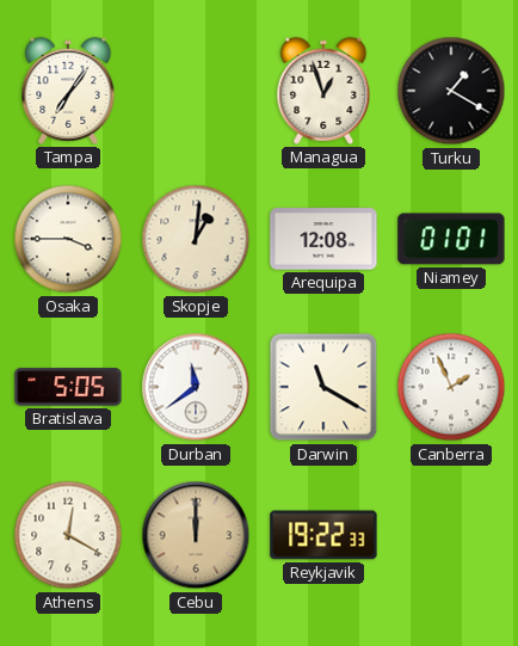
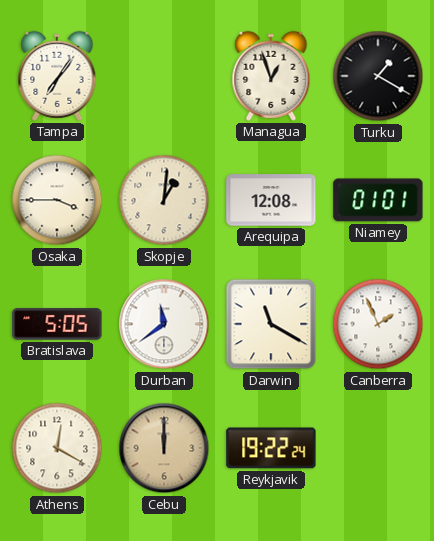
Reykjavik: 19:22:33 -> 19:22:24
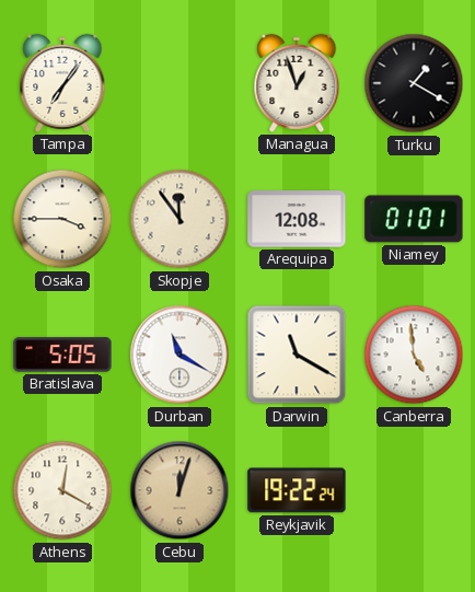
Skopje: 1:01 -> 11:54
Durban: 11:39 -> 11:20
Canberra: 1:56 -> 4:59
Cebu: 12:00 -> 12:03
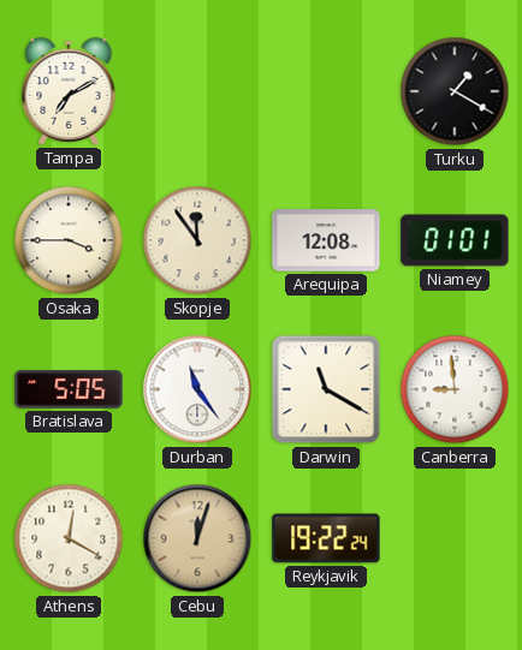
Tampa: 7:06 -> 7:10
Managua: 12:57 -> none
Durban: 11:20 -> 11:24
Canberra: 4:59 -> 8:59
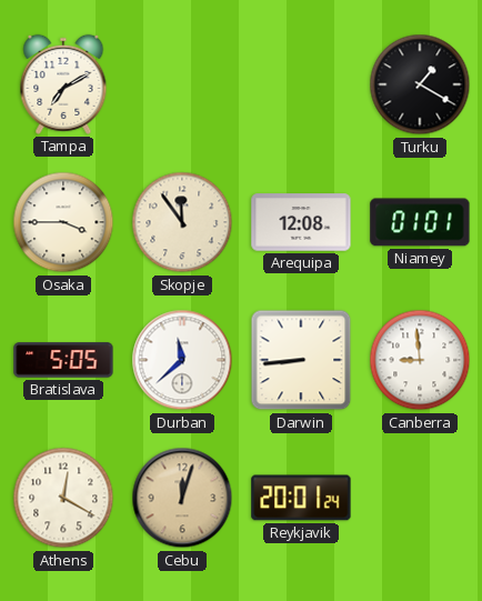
Durban: 11:24 -> 11:38
Darwin: 11:20 -> 8:44
Reykjavik: 19:22 -> 20:01
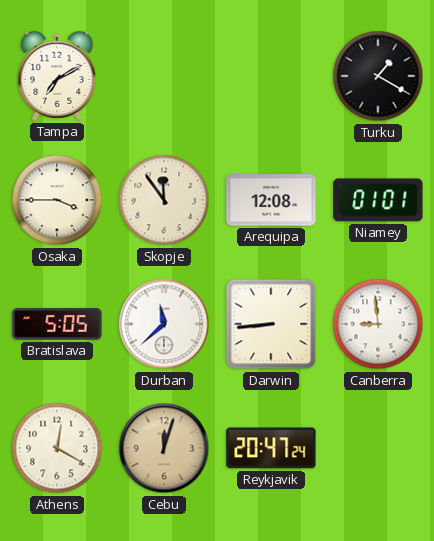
Reykjavik: 20:01 -> 20:47
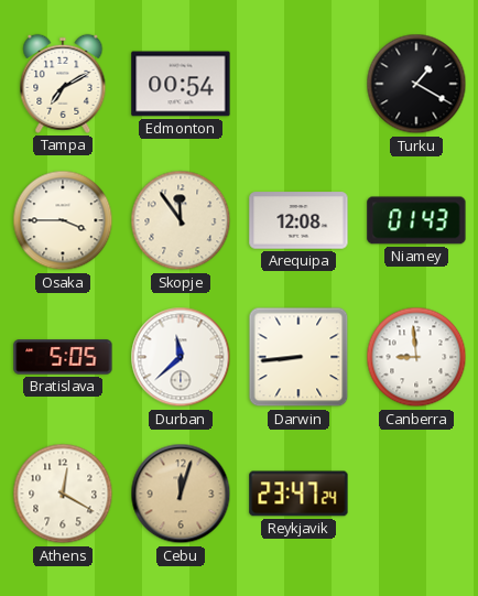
Edmonton: none -> 00:54
Niamey: 01:01 -> 01:43
Reykjavik: 20:47 -> 23:47
